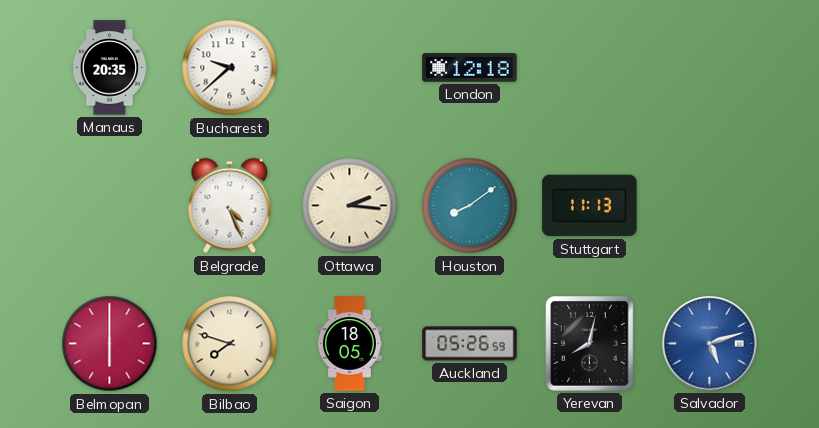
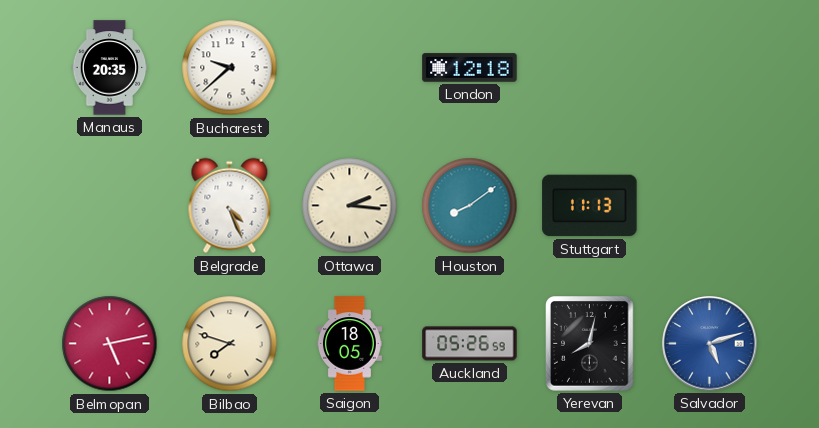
Belmopan: 6:00 -> 5:13
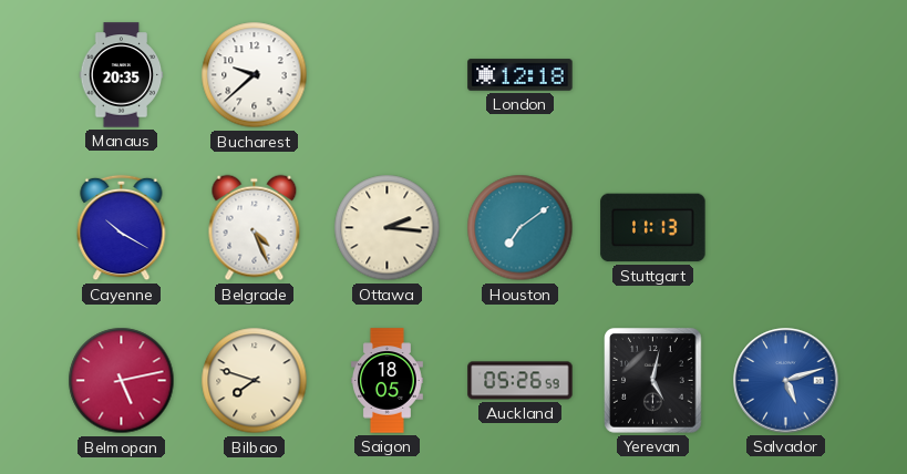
Cayenne: none -> 10:20
Houston: 8:09 -> 7:09
Yerevan: 8:02 -> 5:02
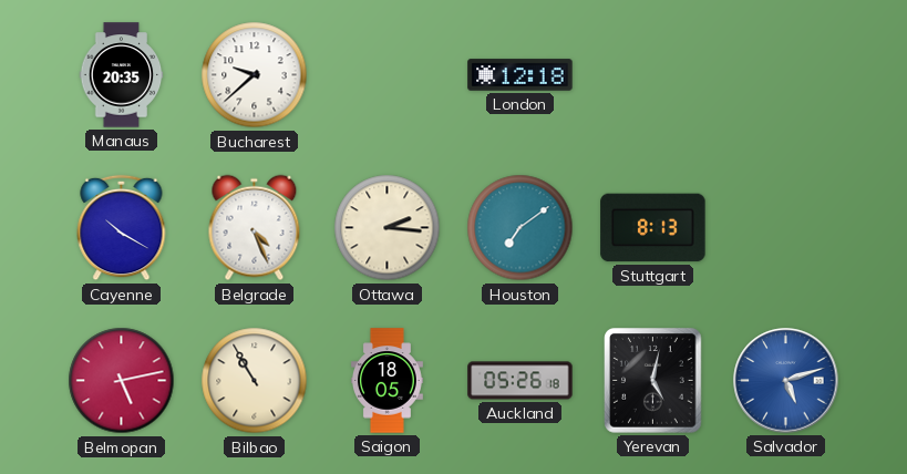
Stuttgart: 11:13 -> 8:13
Bilbao: 7:48 -> 10:55
Auckland: 05:26:59 -> 05:26:18
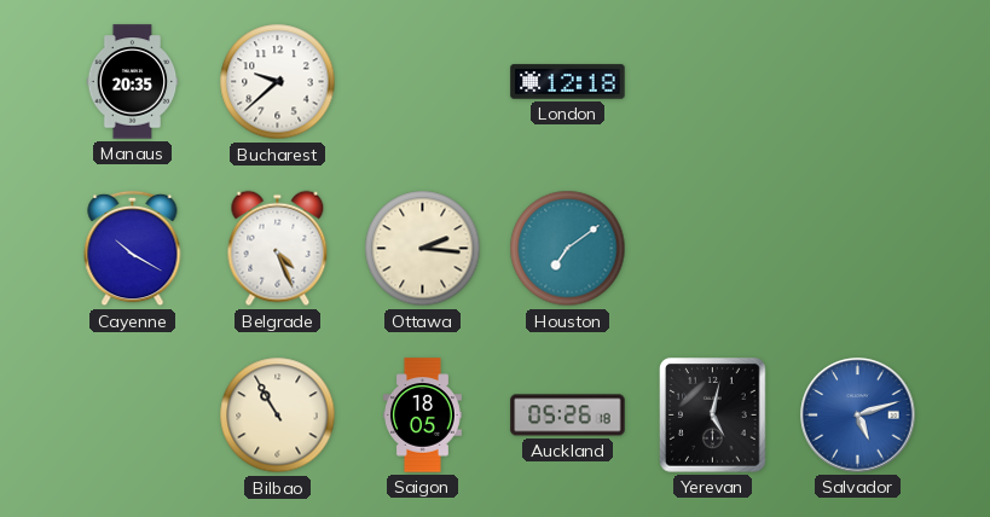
Stuttgart: 8:13 -> none
Belmopan: 5:13 -> none
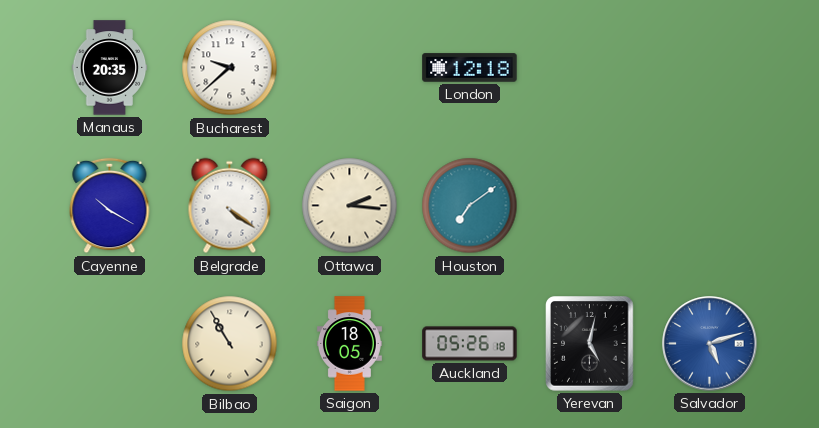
Belgrade: 4:26 -> 4:21
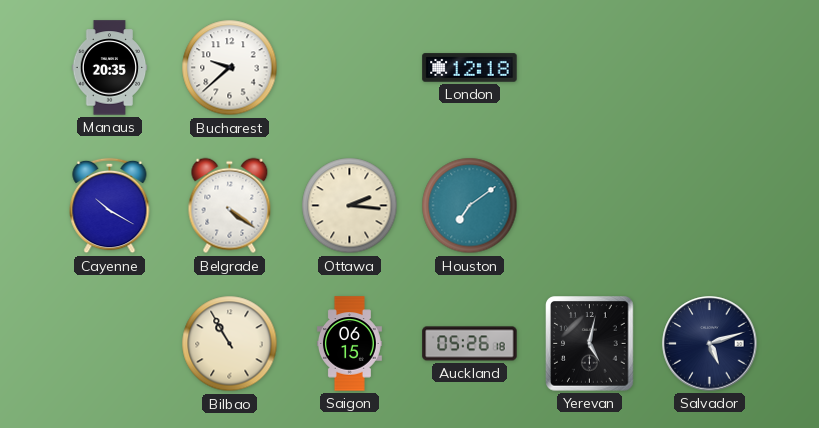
Saigon: 18:05 -> 06:15
Salvador dial: blue -> navy
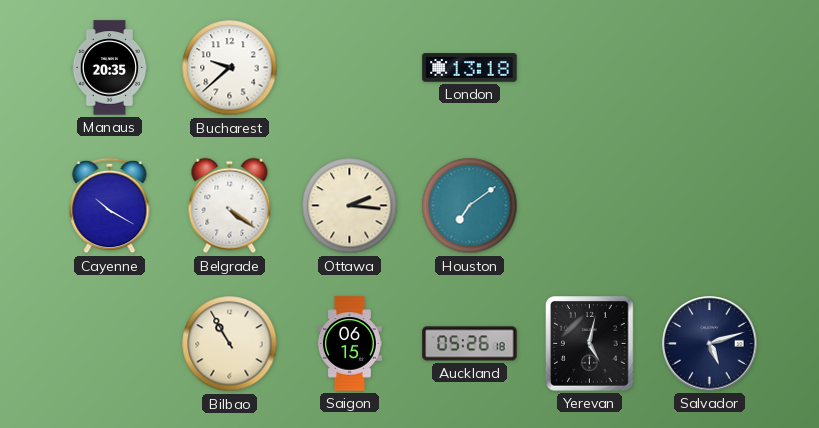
London: 12:18 -> 13:18
